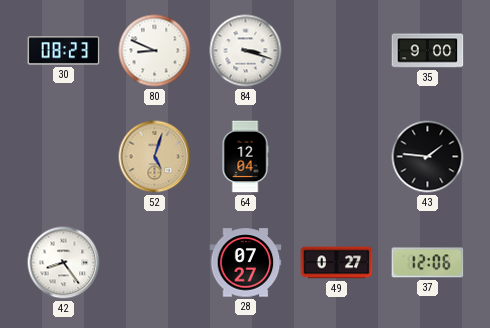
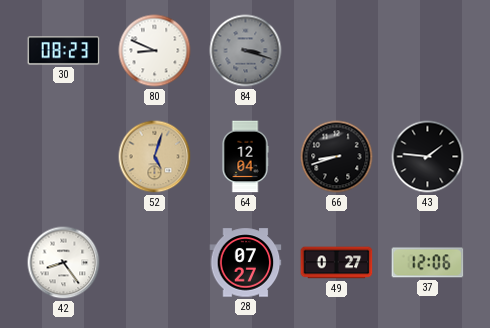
84 dial: white -> grey
35: 9:00 -> none
66: none -> 8:42
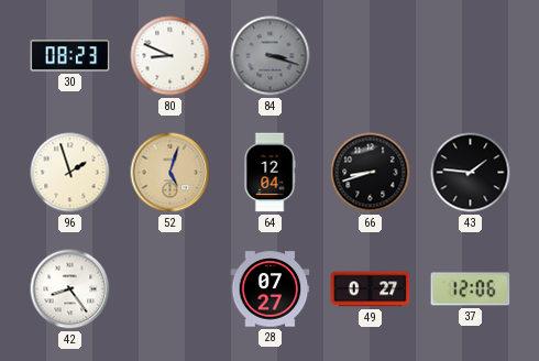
96: none -> 1:57
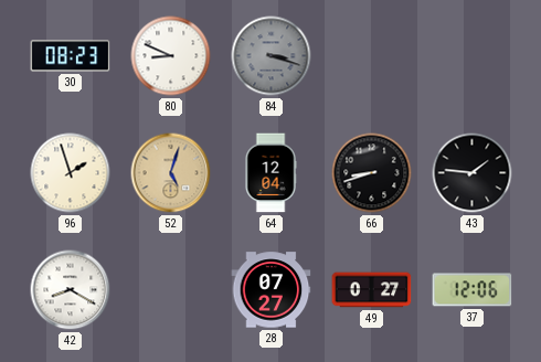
42: 8:24 -> 8:20
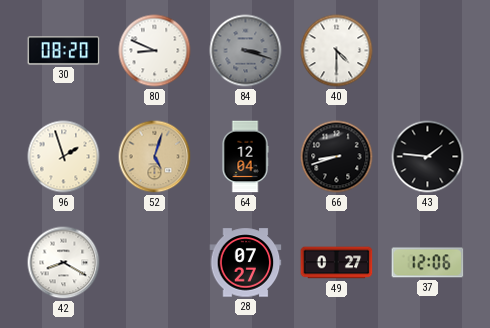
30: 08:23 -> 08:20
40: none -> 4:30
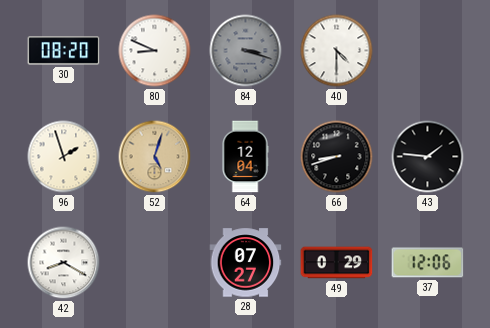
49: 0:27 -> 0:29
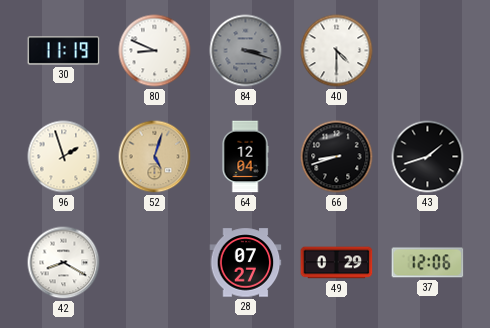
30: 08:20 -> 11:19
43: 1:46 -> 1:42
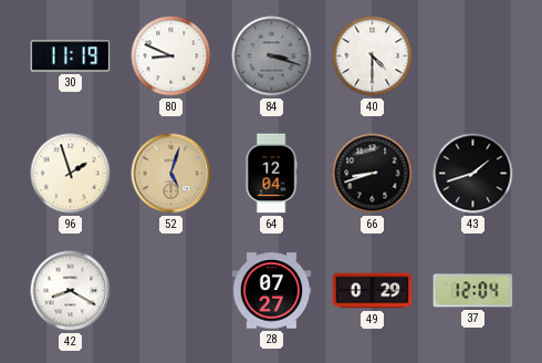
37: 12:06 -> 12:04
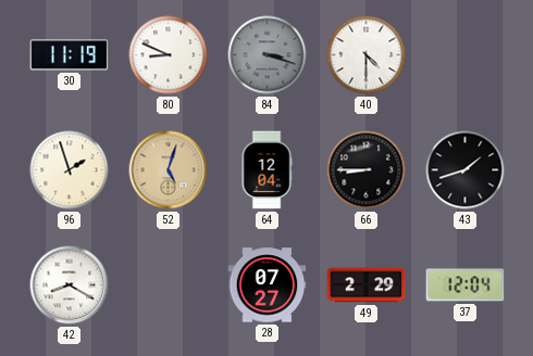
66: 8:42 -> 8:45
49: 0:29 -> 2:29
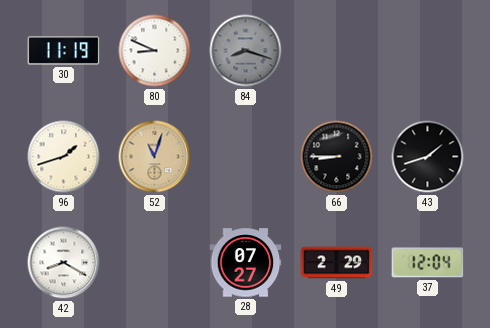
84: 3:18 -> 8:18
40: 4:30 -> none
96: 1:57 -> 1:42
52: 5:03 -> 11:03
64: 12:04 -> none
